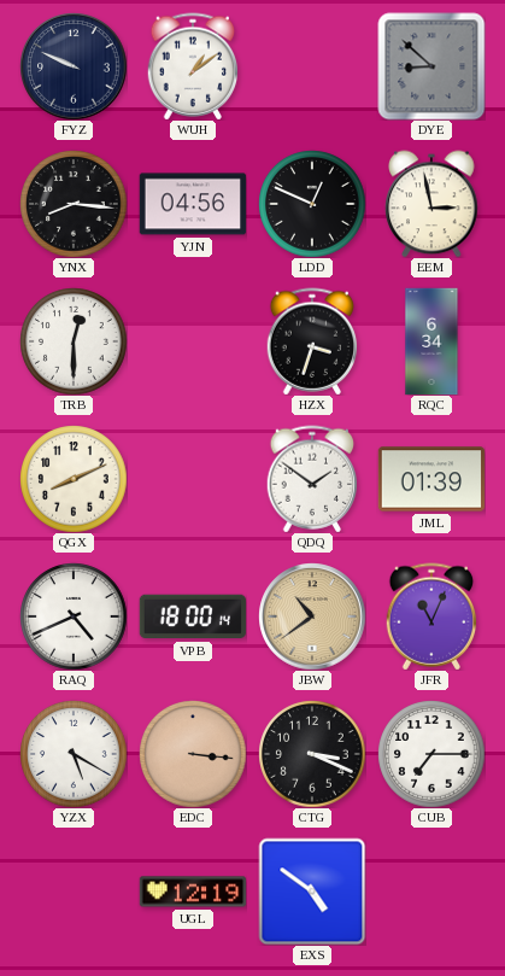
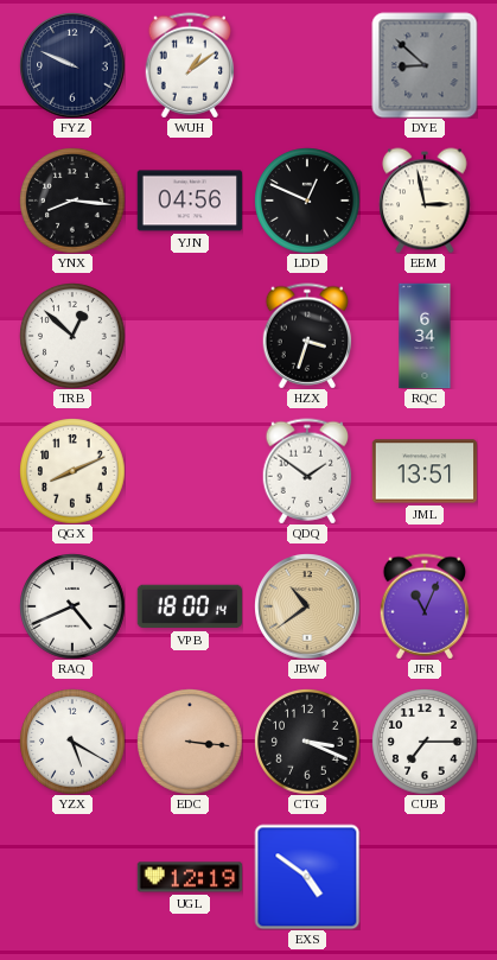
TRB: 12:30 -> 12:52
JML: 01:39 -> 13:51
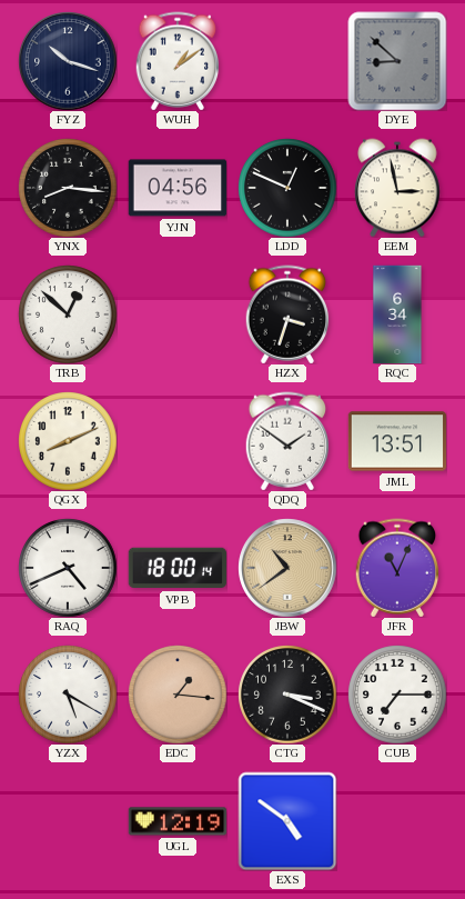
FYZ: 9:49 -> 10:18
EDC: 3:16 -> 1:16
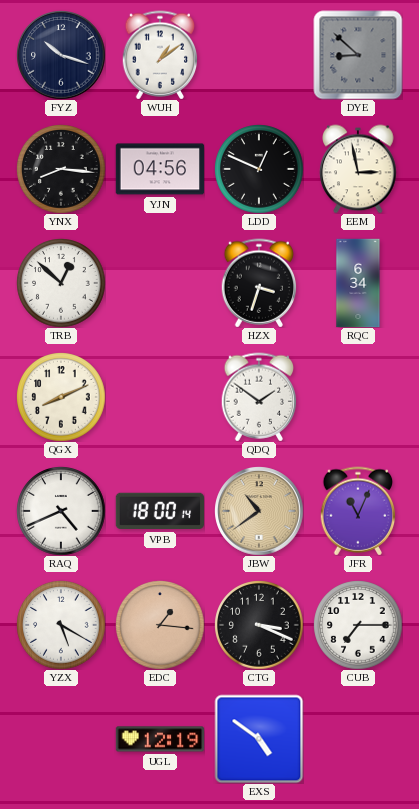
JML: 13:51 -> none
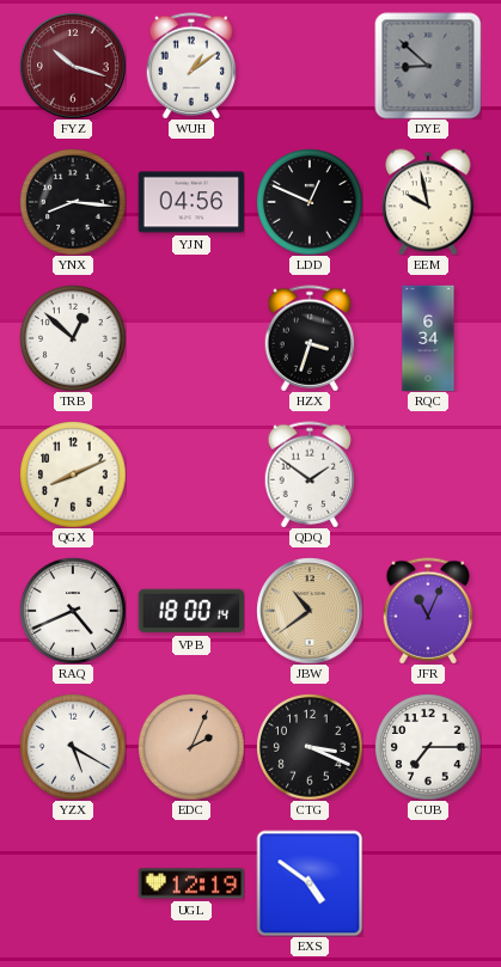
FYZ dial: navy -> burgundy
EEM: 2:58 -> 9:58
EDC: 1:16 -> 2:04
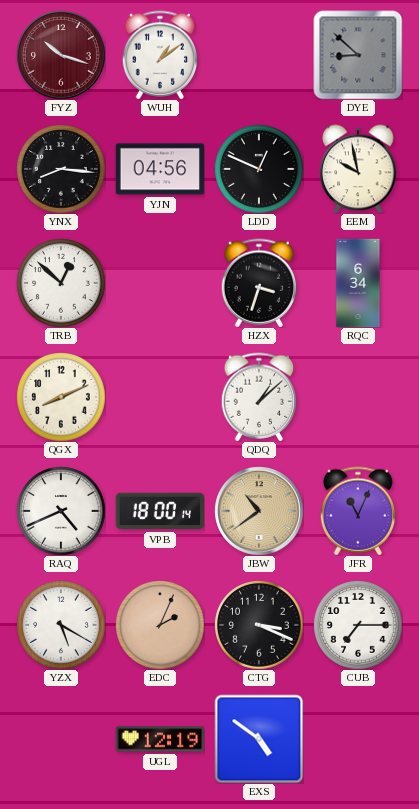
QDQ: 1:51 -> 1:08
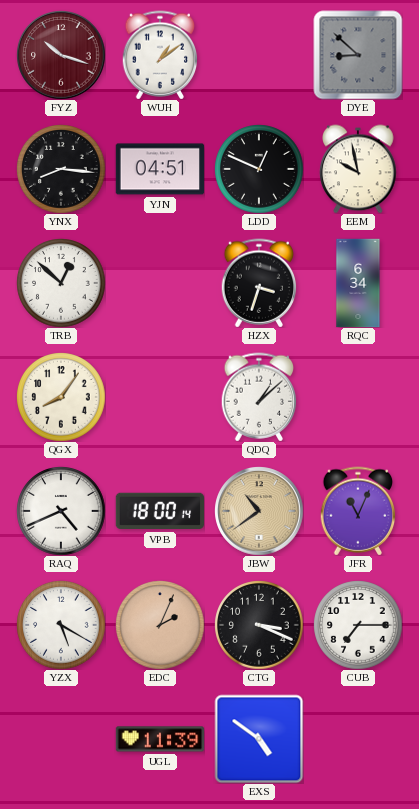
YJN: 04:56 -> 04:51
QGX: 8:11 -> 8:06
UGL: 12:19 -> 11:39
